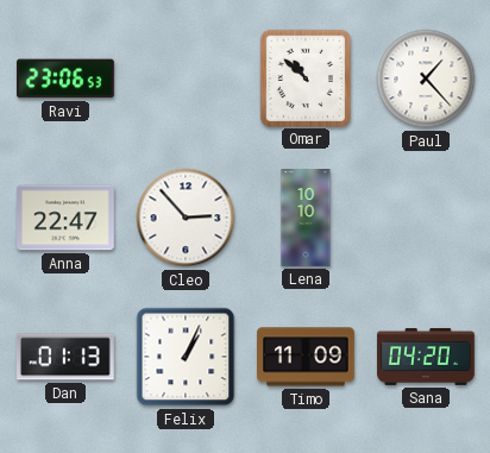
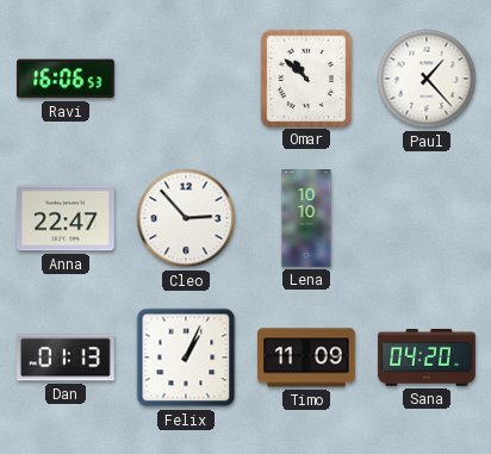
Ravi: 23:06 -> 16:06
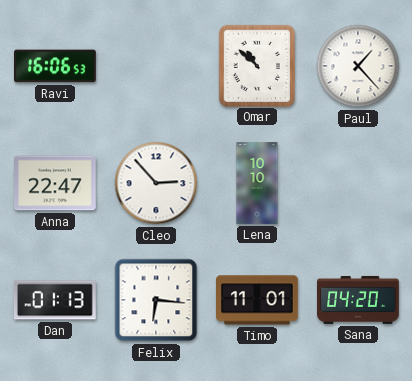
Felix: 1:04 -> 6:16
Timo: 11:09 -> 11:01
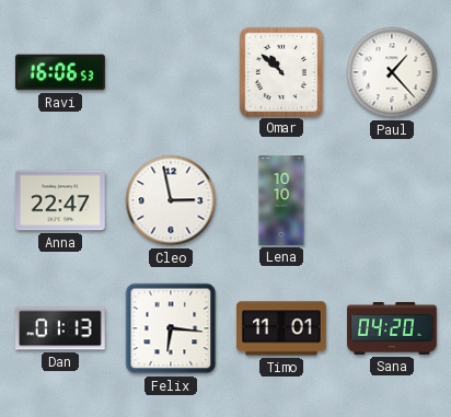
Cleo: 2:53 -> 2:58
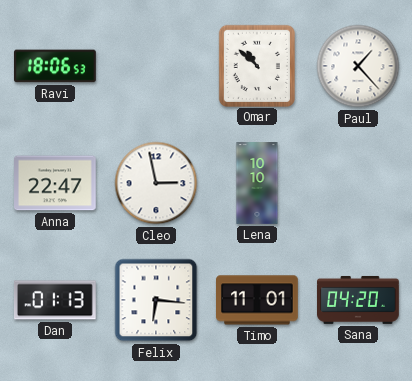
Ravi: 16:06 -> 18:06
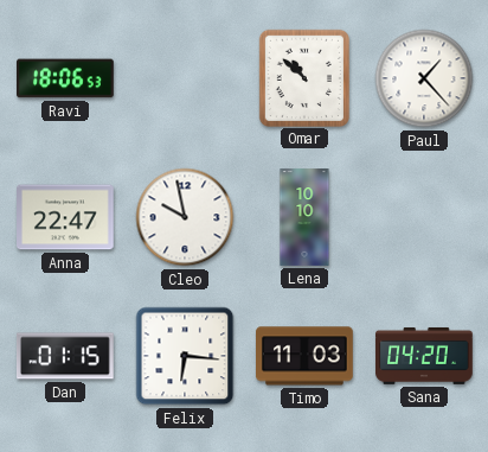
Cleo: 2:58 -> 9:58
Dan: 01:13 -> 01:15
Timo: 11:01 -> 11:03
